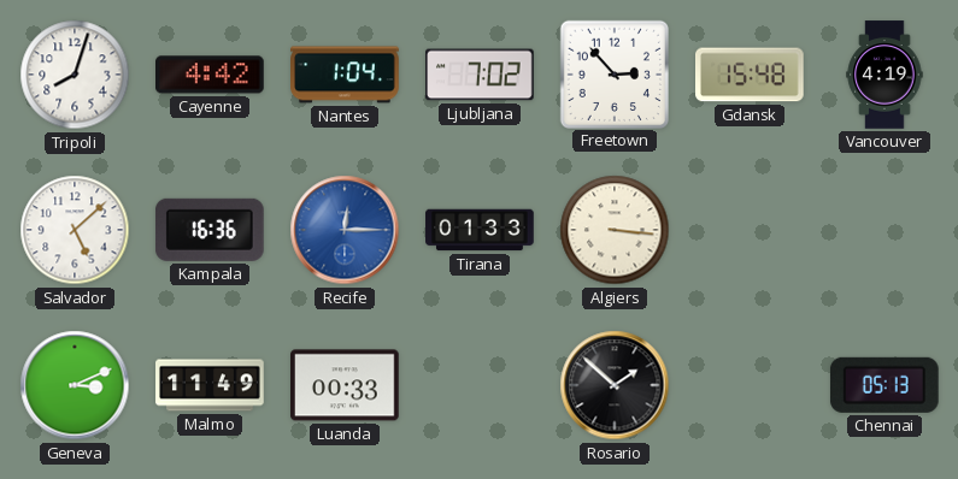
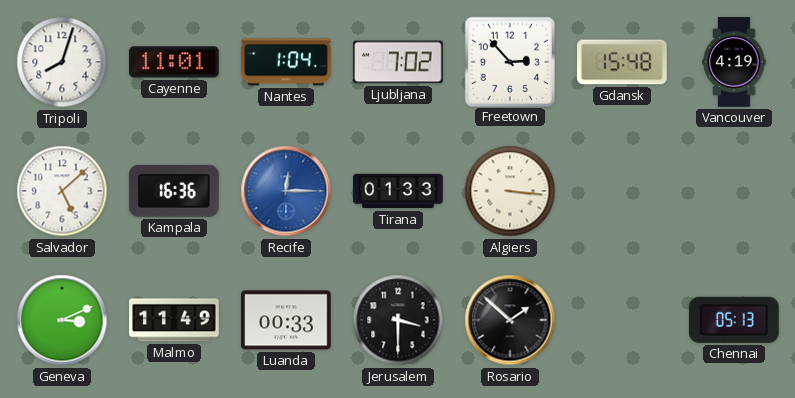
Cayenne: 4:42 -> 11:01
Jerusalem: none -> 3:30
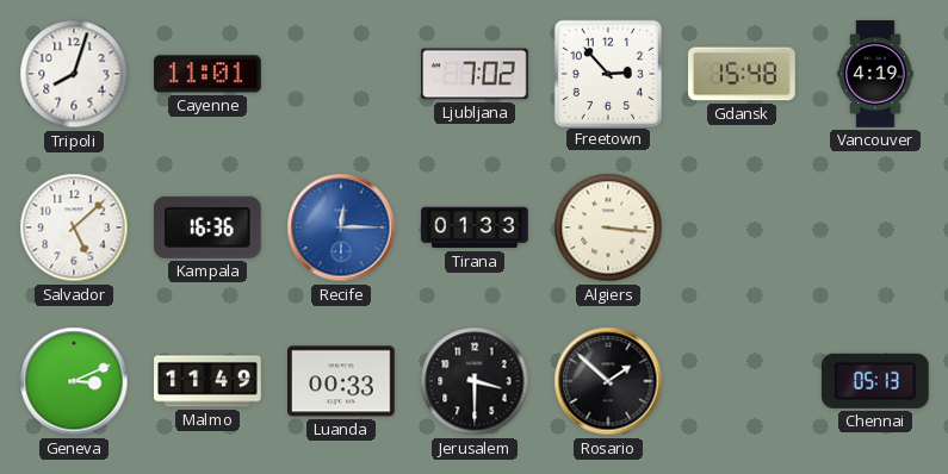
Nantes: 1:04 -> none
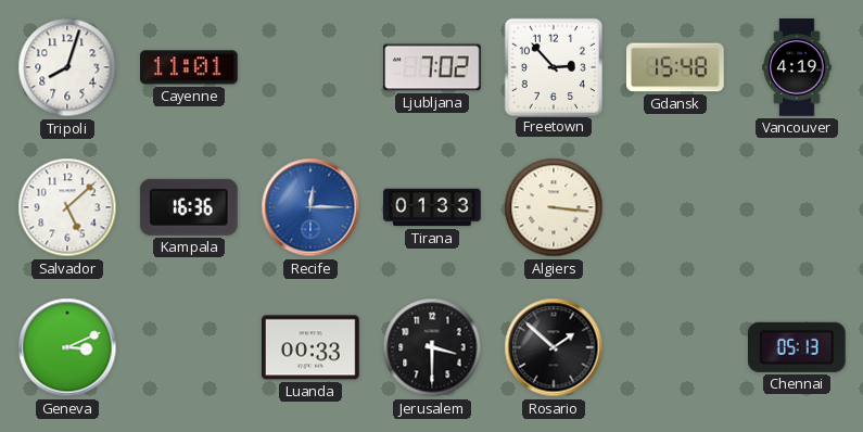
Malmo: 11:49 -> none
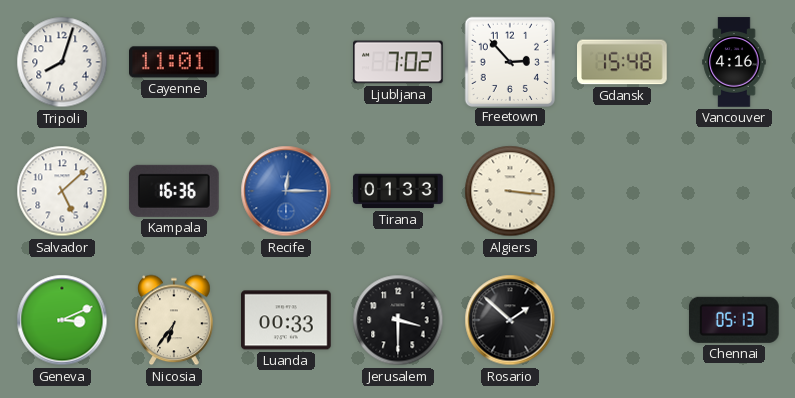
Vancouver: 4:19 -> 4:16
Nicosia: none -> 6:36
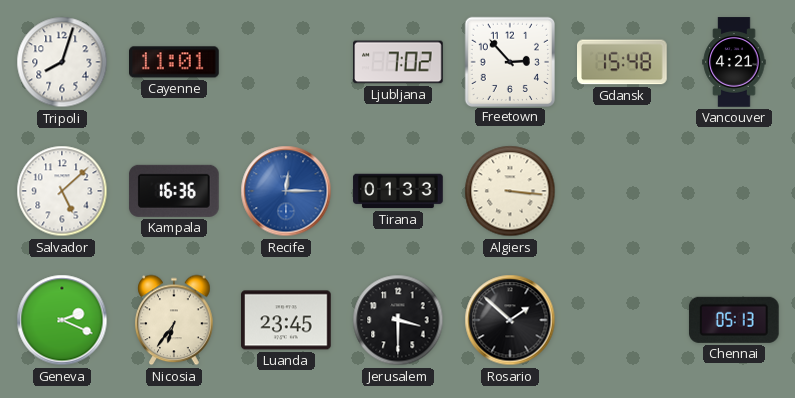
Vancouver: 4:16 -> 4:21
Geneva: 3:11 -> 2:19
Luanda: 00:33 -> 23:45
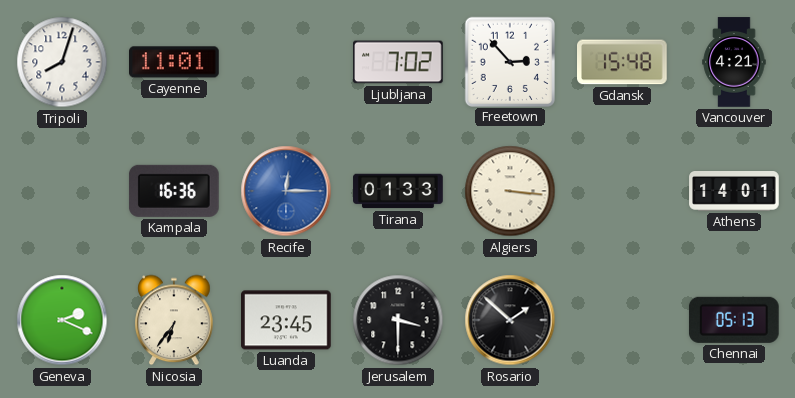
Salvador: 5:08 -> none
Athens: none -> 14:01
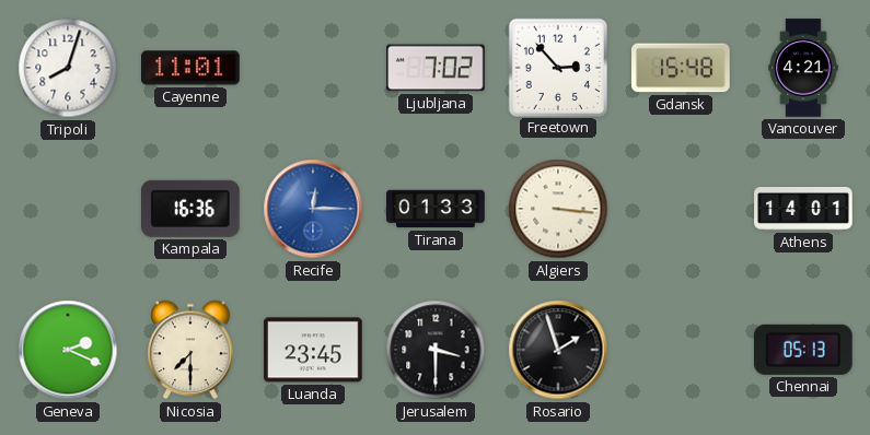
Nicosia: 6:36 -> 7:30
Rosario: 1:52 -> 1:57
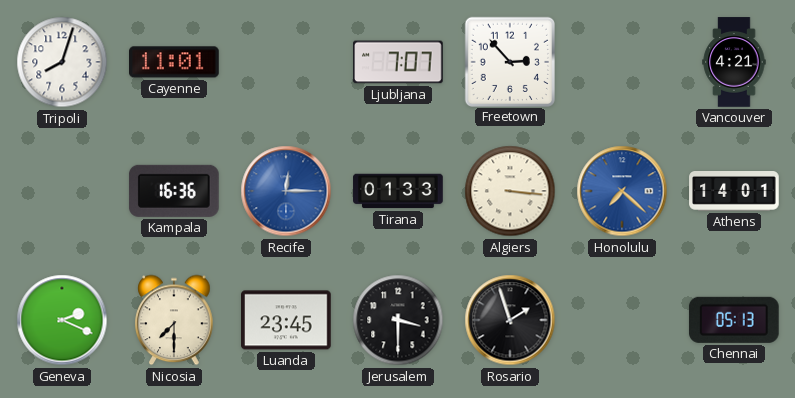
Ljubljana: 7:02 -> 7:07
Gdansk: 15:48 -> none
Honolulu: none -> 7:22
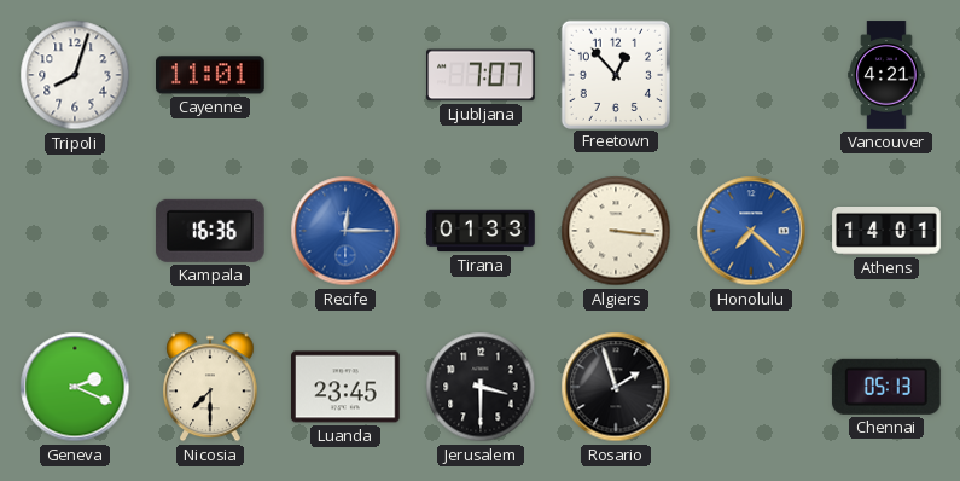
Freetown: 2:53 -> 12:53
